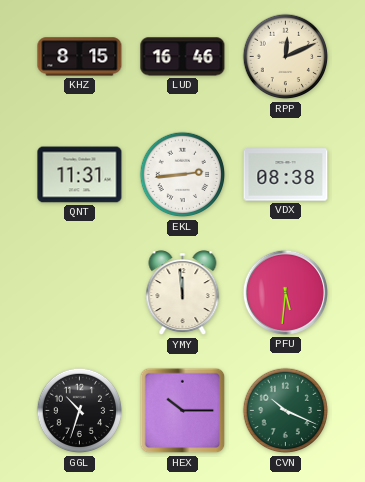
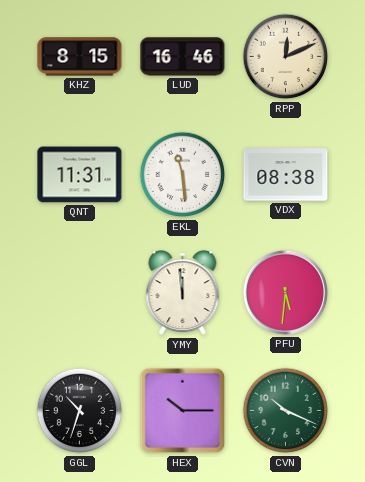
EKL: 2:44 -> 11:29
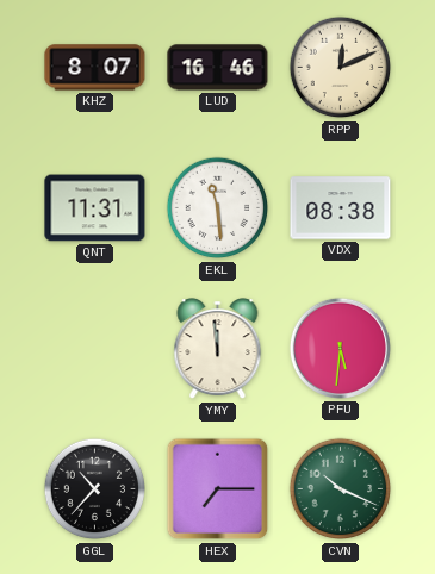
KHZ: 8:15 -> 8:07
GGL: 10:33 -> 10:37
HEX: 10:15 -> 7:15
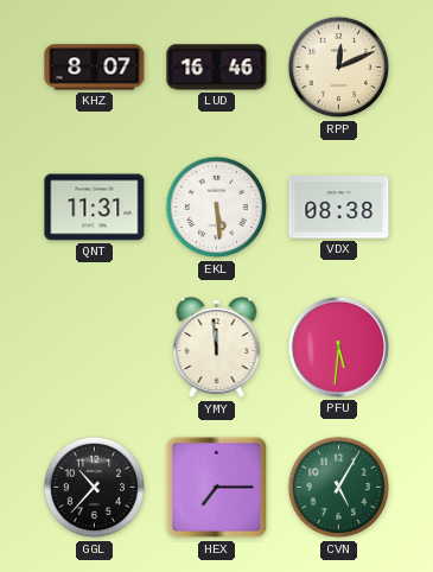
EKL: 11:29 -> 5:29
CVN: 10:19 -> 5:05
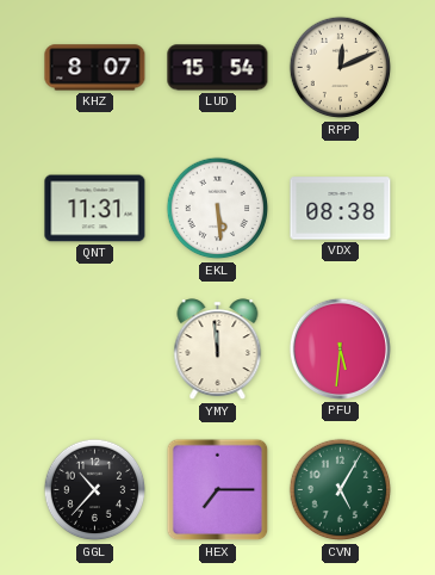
LUD: 16:46 -> 15:54
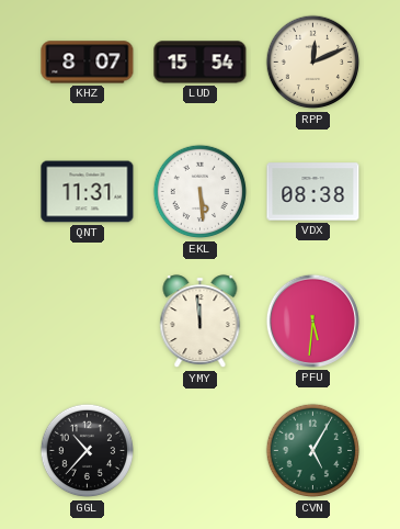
HEX: 7:15 -> none
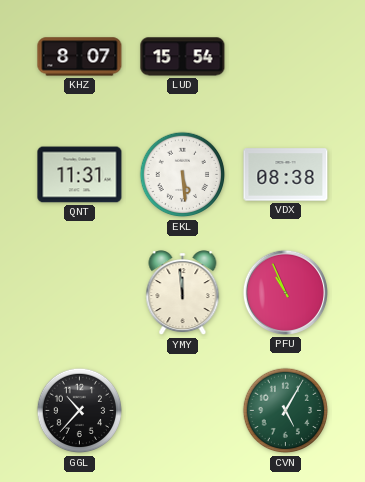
RPP: 12:11 -> none
PFU: 5:31 -> 10:56
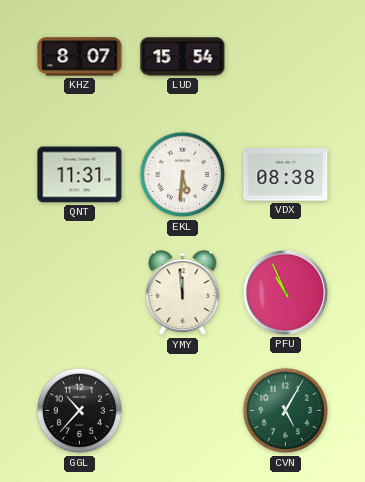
EKL: 5:29 -> 5:31
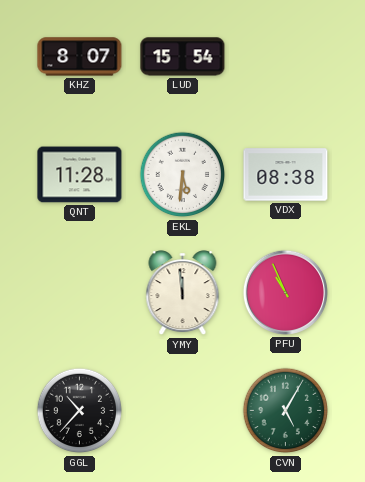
QNT: 11:31 -> 11:28
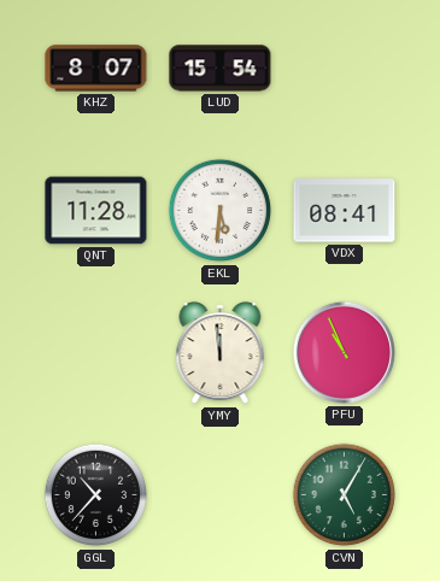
VDX: 08:38 -> 08:41
